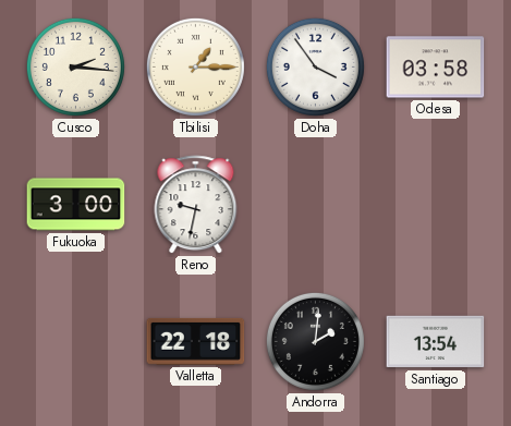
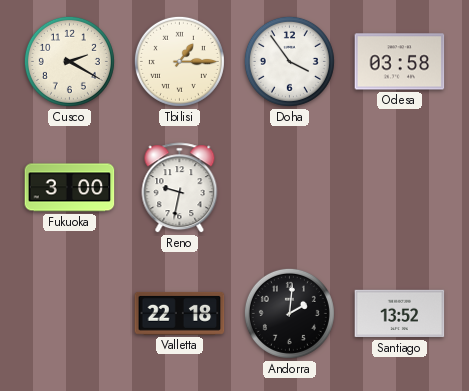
Cusco: 2:16 -> 2:20
Santiago: 13:54 -> 13:52
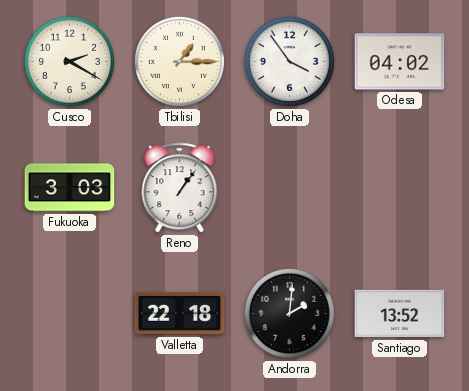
Odesa: 03:58 -> 04:02
Fukuoka: 3:00 -> 3:03
Reno: 9:32 -> 1:06
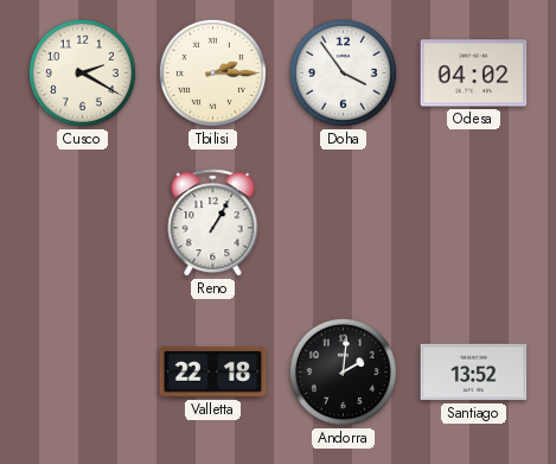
Tbilisi: 1:15 -> 2:15
Fukuoka: 3:03 -> none
Reno: 1:06 -> 1:05
